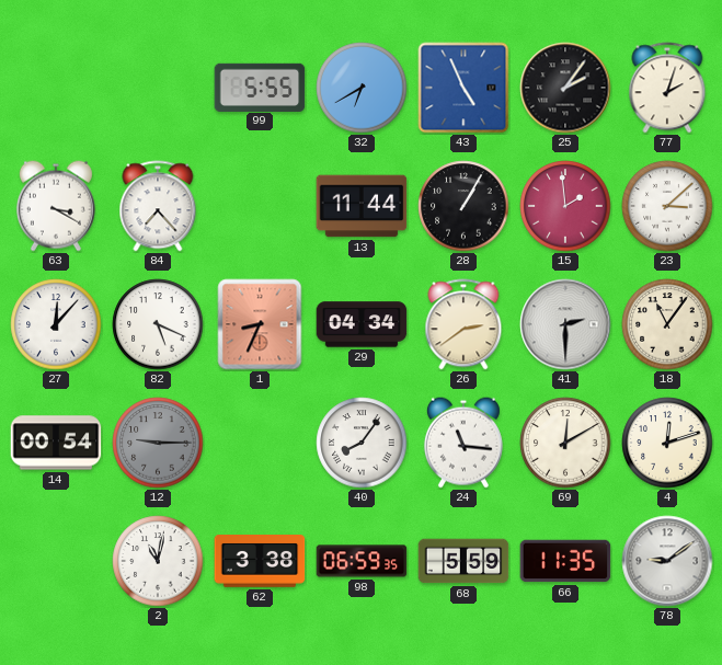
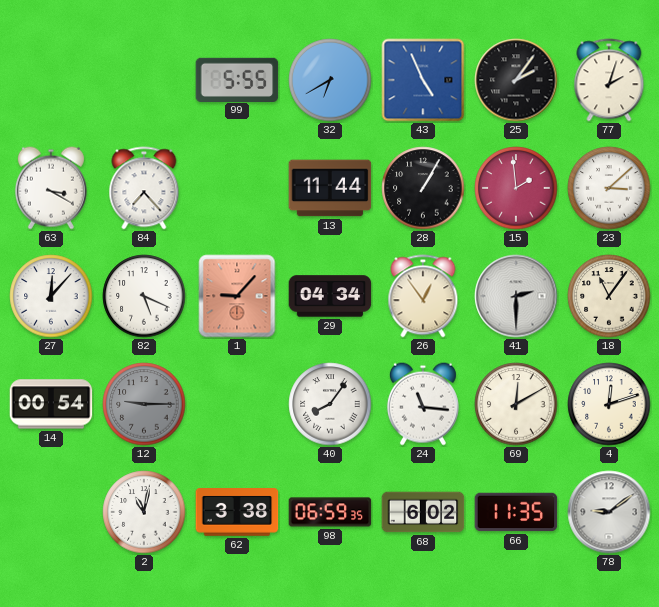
1: 8:34 -> 9:07
26: 2:39 -> 12:54
68: 5:59 -> 6:02
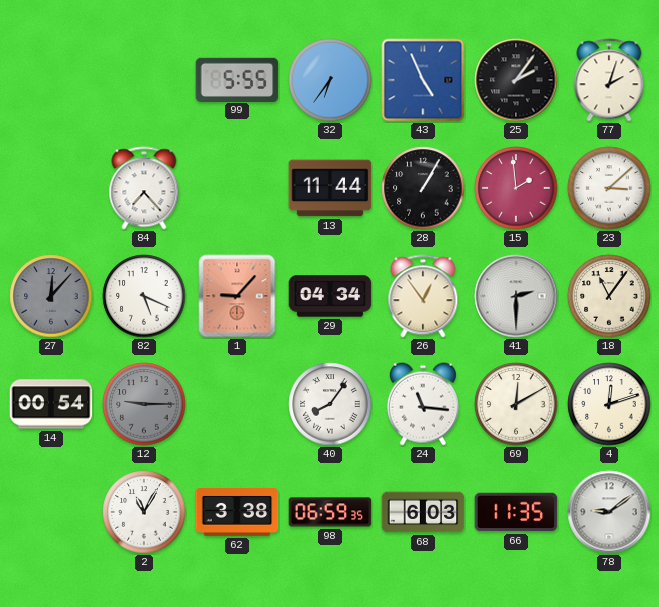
32: 6:40 -> 6:36
63: 3:20 -> none
27 dial: white -> grey
2: 11:02 -> 11:05
68: 6:02 -> 6:03
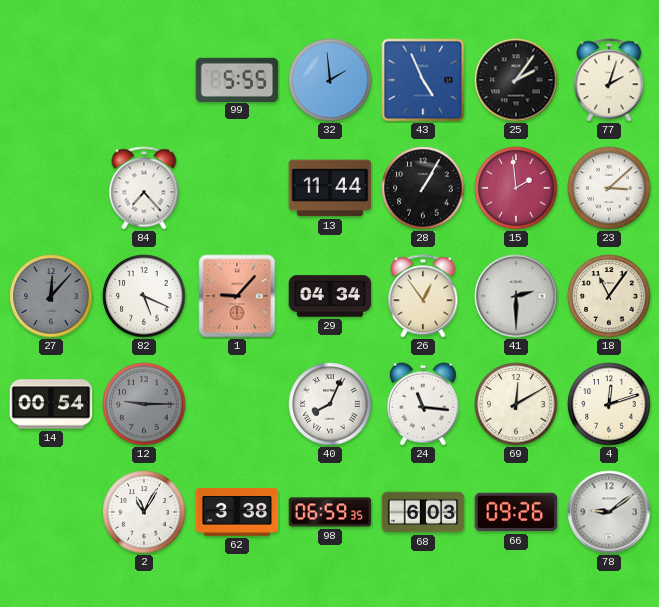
32: 6:36 -> 1:59
40: 8:06 -> 8:04
66: 11:35 -> 09:26
